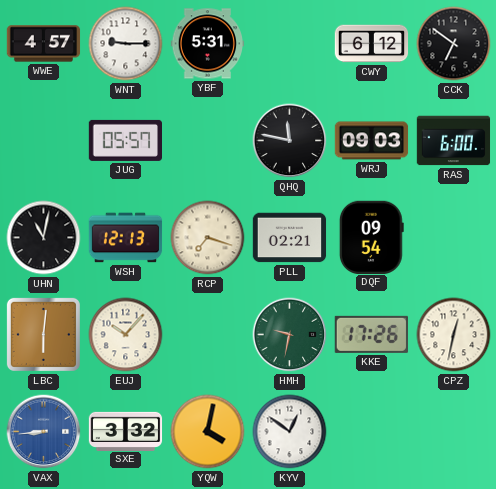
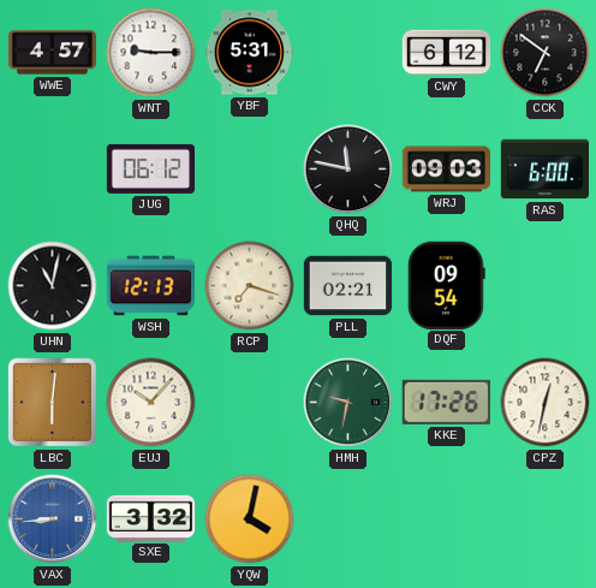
JUG: 05:57 -> 06:12
KYV: 12:51 -> none
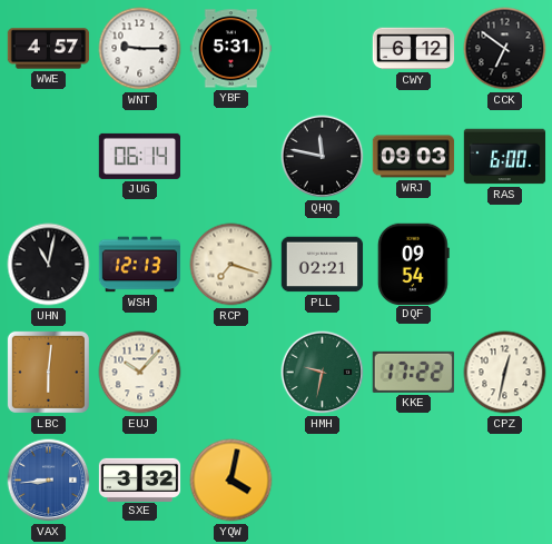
JUG: 06:12 -> 06:14
KKE: 17:26 -> 17:22
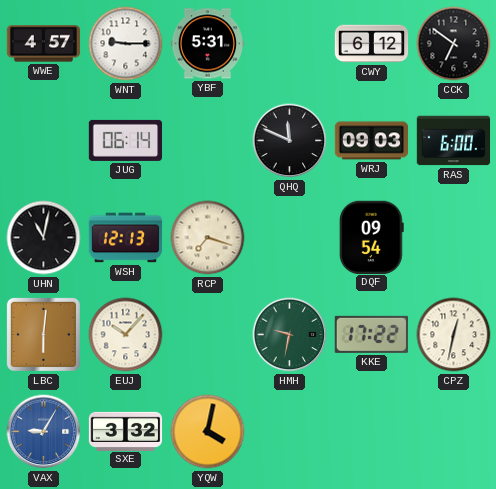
QHQ: 11:47 -> 11:49
PLL: 02:21 -> none
VAX: 8:44 -> 9:05
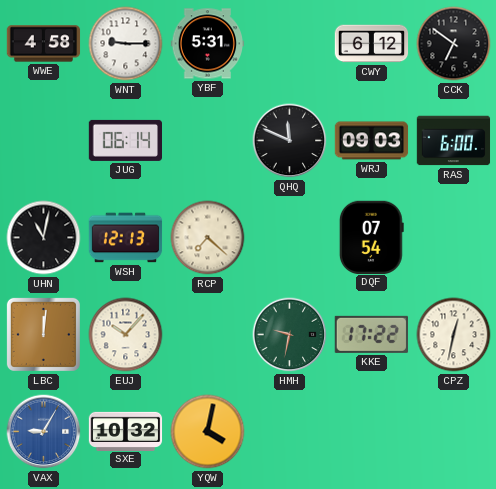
WWE: 4:57 -> 4:58
RCP: 7:18 -> 7:22
DQF: 09:54 -> 07:54
LBC: 6:01 -> 12:01
SXE: 3:32 -> 10:32
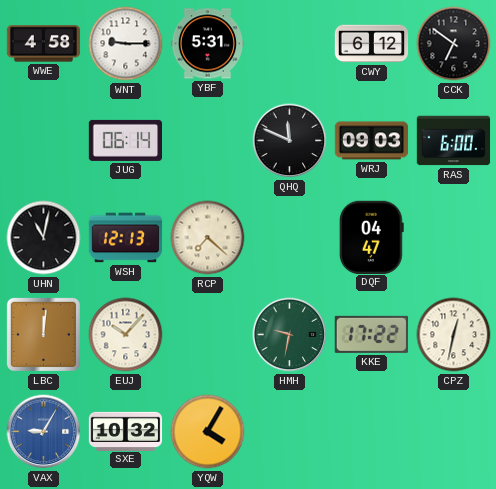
DQF: 07:54 -> 04:47
YQW: 4:02 -> 4:05
